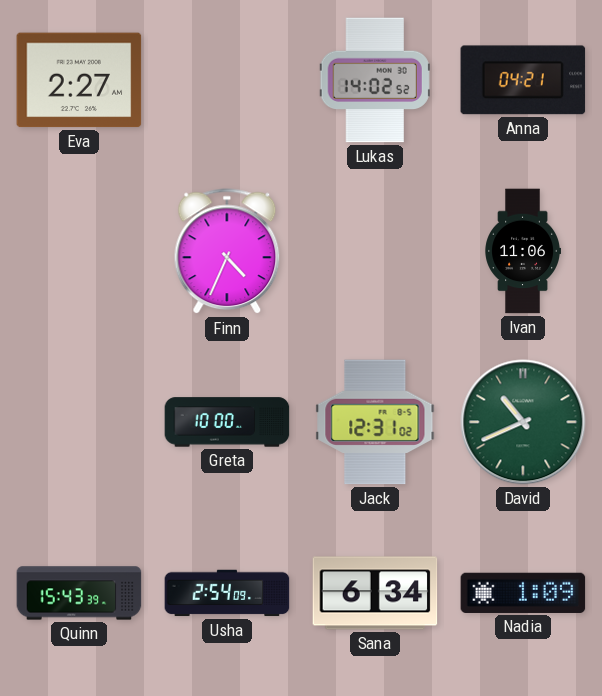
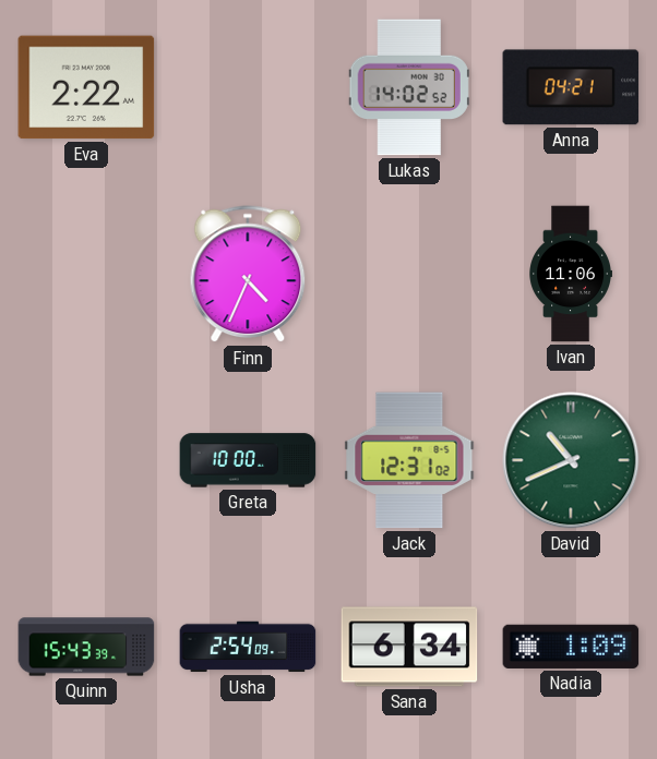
Eva: 2:27 -> 2:22
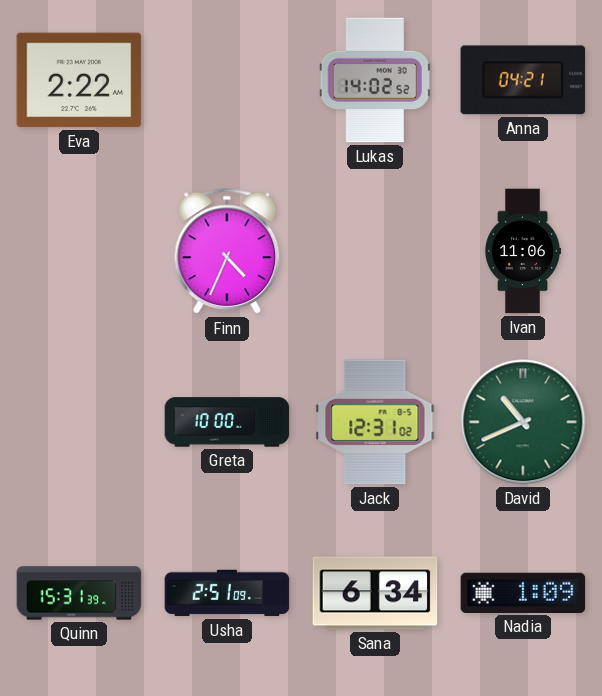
Quinn: 15:43 -> 15:31
Usha: 2:54 -> 2:51
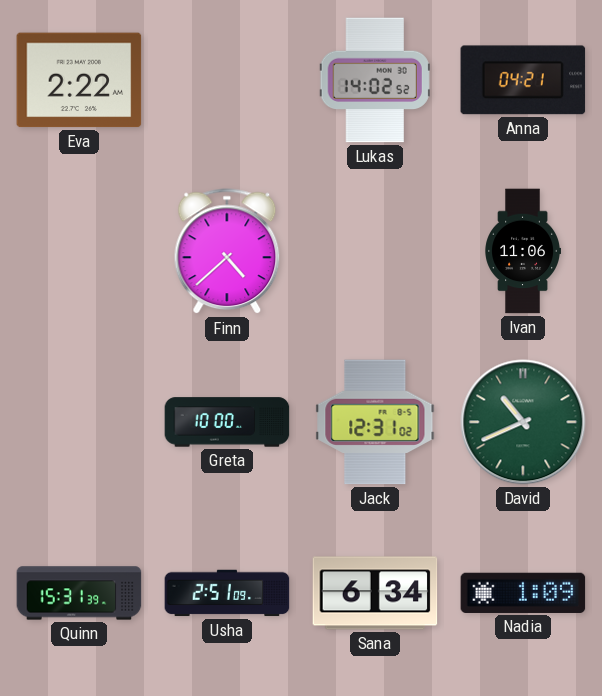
Finn: 4:34 -> 4:38
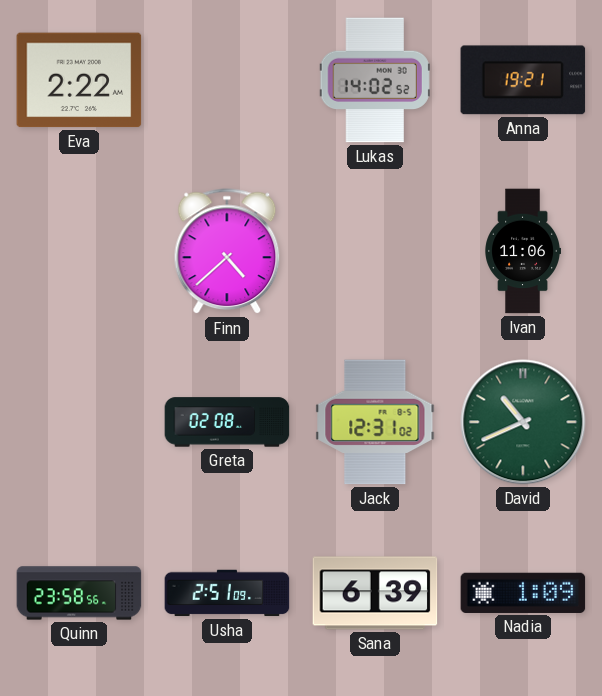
Anna: 04:21 -> 19:21
Greta: 10:00 -> 02:08
Quinn: 15:31 -> 23:58
Sana: 6:34 -> 6:39
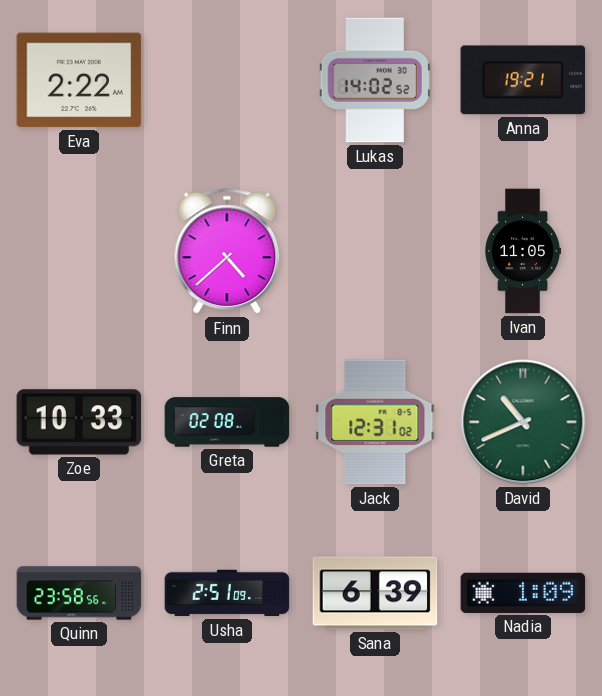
Ivan: 11:06 -> 11:05
Zoe: none -> 10:33
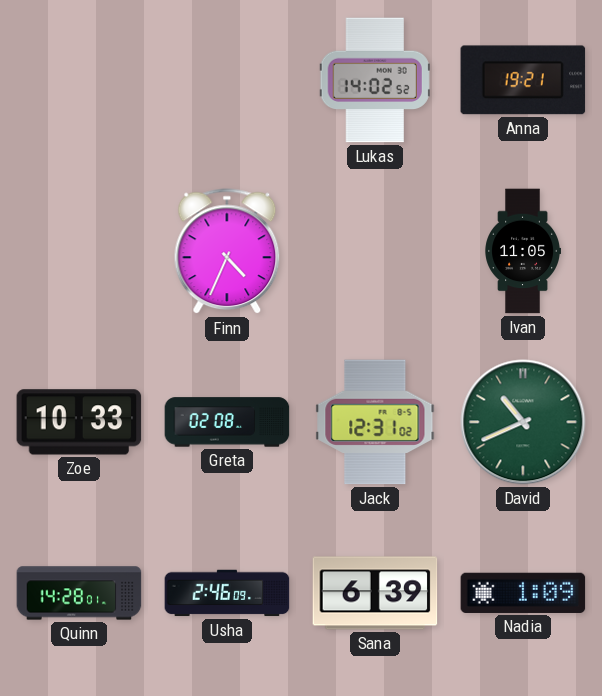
Eva: 2:22 -> none
Finn: 4:38 -> 4:34
Quinn: 23:58 -> 14:28
Usha: 2:51 -> 2:46
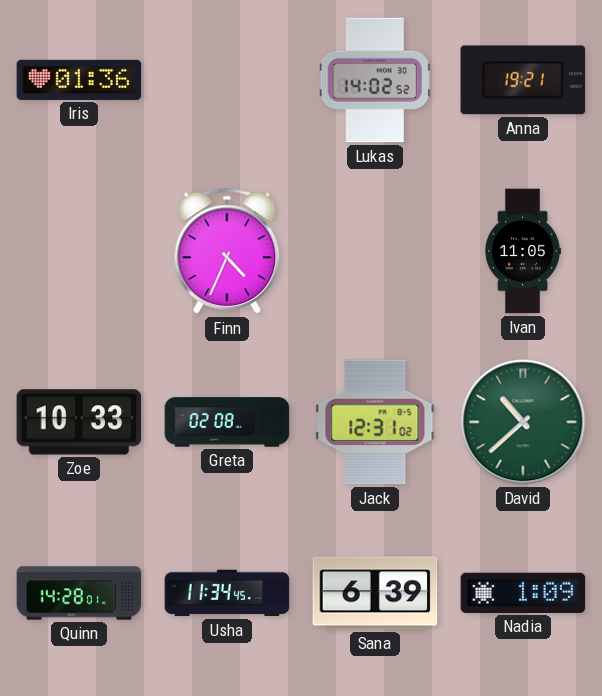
Iris: none -> 01:36
David: 10:41 -> 10:38
Usha: 2:46 -> 11:34
